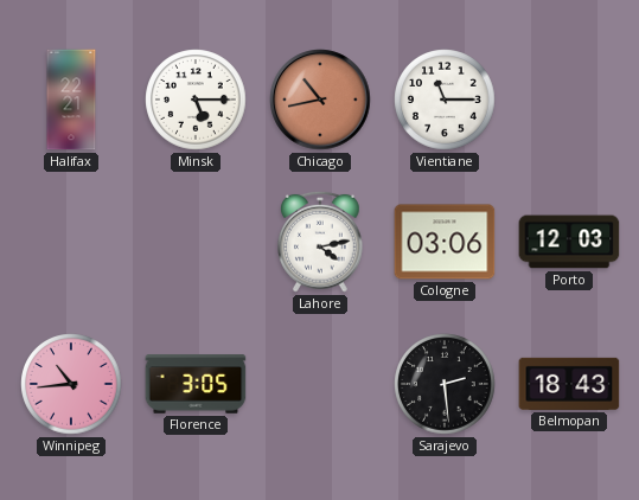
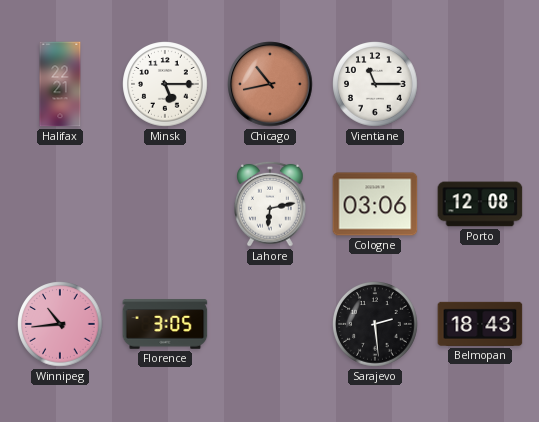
Lahore: 4:13 -> 6:13
Porto: 12:03 -> 12:08
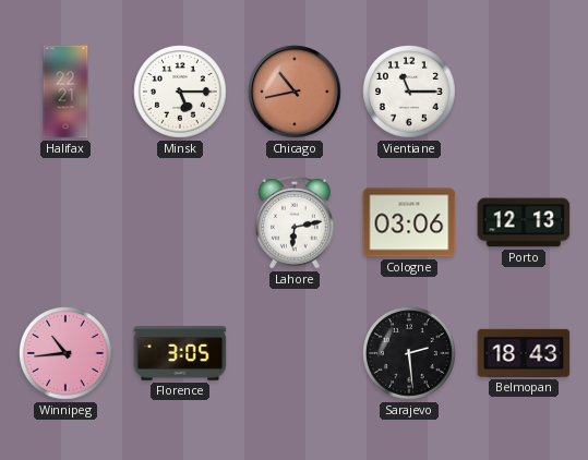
Porto: 12:08 -> 12:13
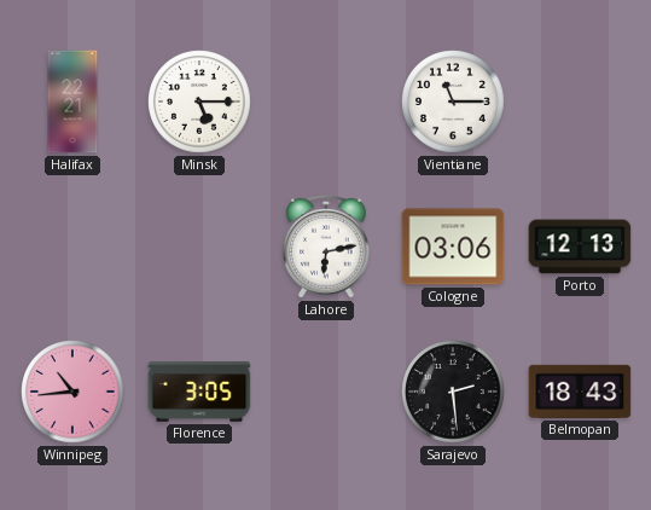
Chicago: 10:43 -> none
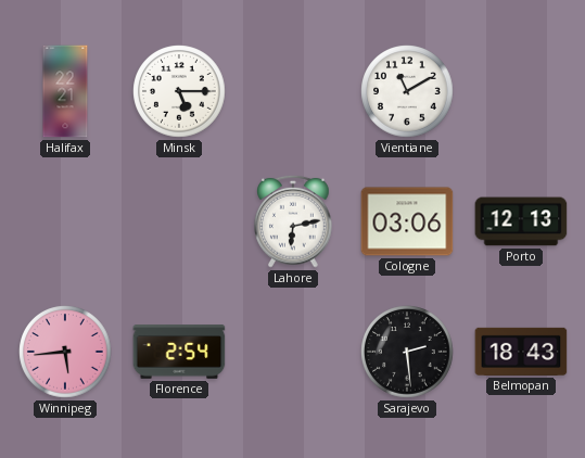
Vientiane: 11:15 -> 11:10
Winnipeg: 10:44 -> 5:44
Florence: 3:05 -> 2:54
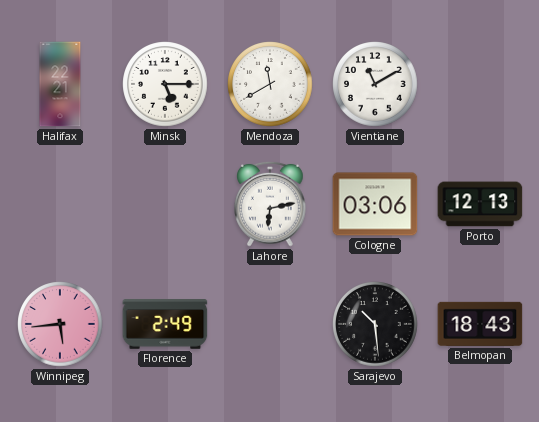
Mendoza: none -> 11:40
Florence: 2:54 -> 2:49
Sarajevo: 2:29 -> 10:29
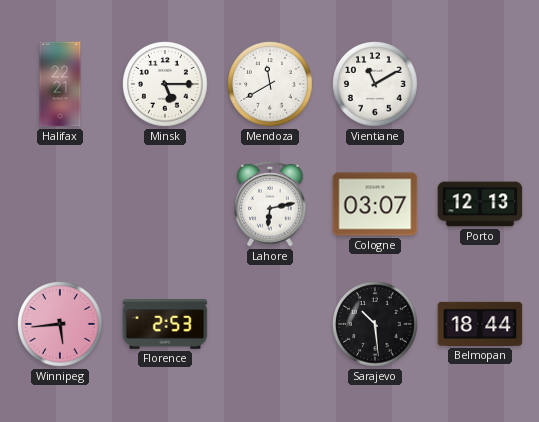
Cologne: 03:06 -> 03:07
Florence: 2:49 -> 2:53
Belmopan: 18:43 -> 18:44
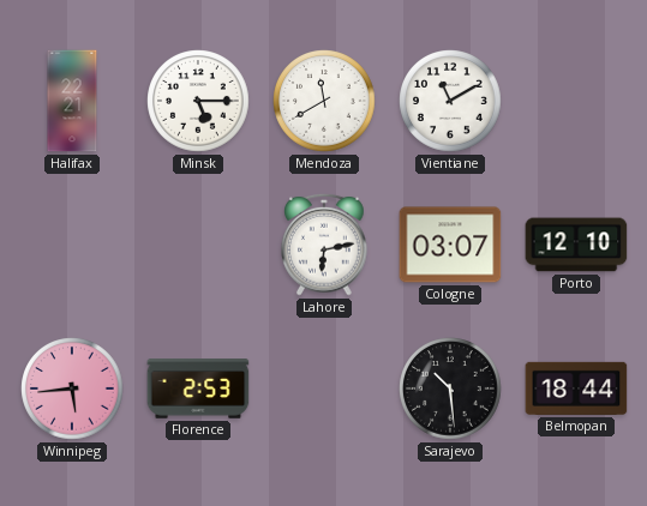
Porto: 12:13 -> 12:10
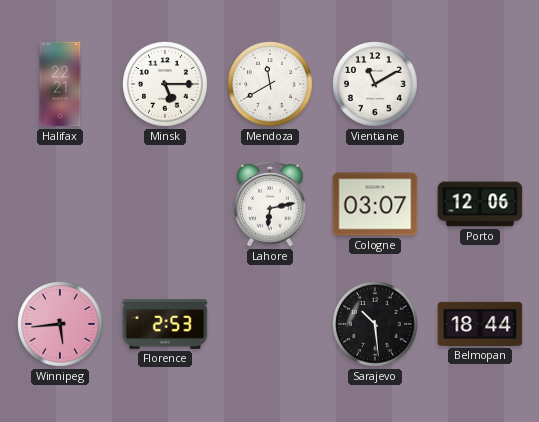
Porto: 12:10 -> 12:06
